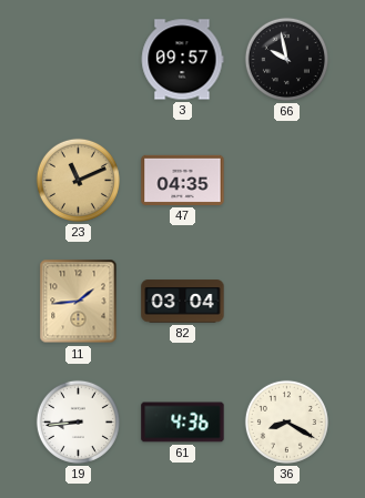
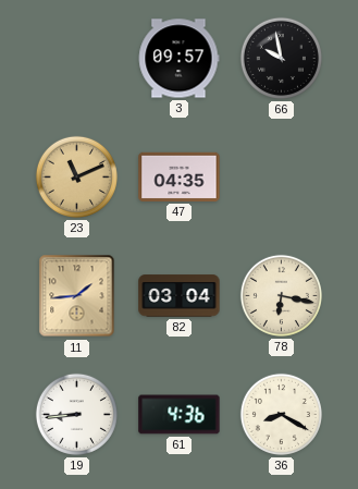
78: none -> 6:17
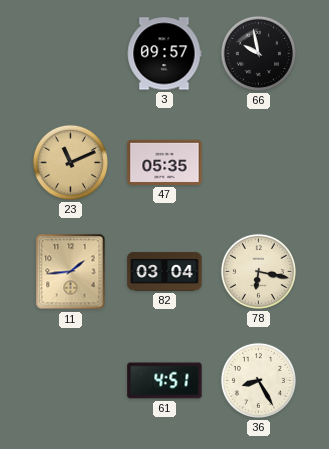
47: 04:35 -> 05:35
19: 8:44 -> none
61: 4:36 -> 4:51
36: 8:20 -> 8:25
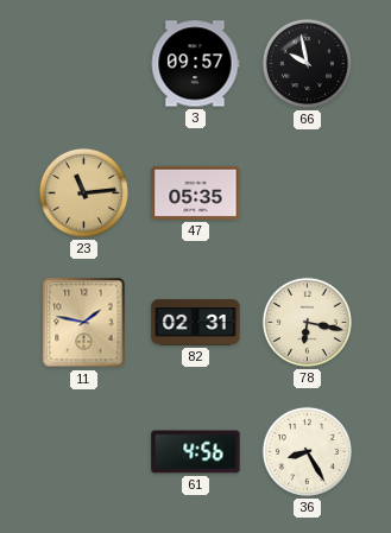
23: 11:11 -> 11:14
11: 1:44 -> 1:47
82: 03:04 -> 02:31
61: 4:51 -> 4:56
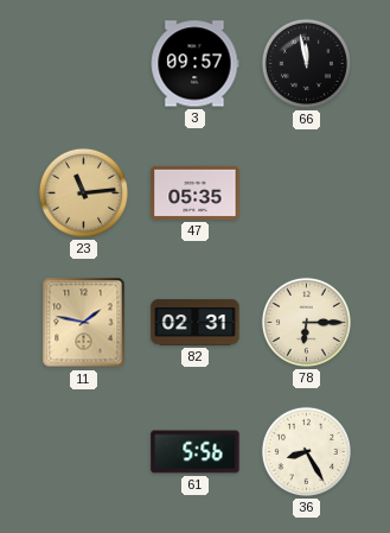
66: 9:58 -> 11:58
78: 6:17 -> 6:15
61: 4:56 -> 5:56
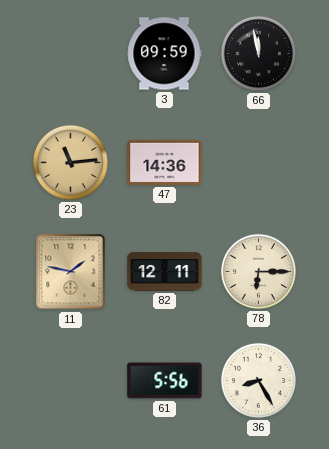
3: 09:57 -> 09:59
47: 05:35 -> 14:36
82: 02:31 -> 12:11
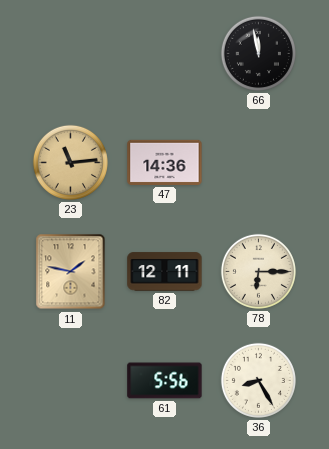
3: 09:59 -> none
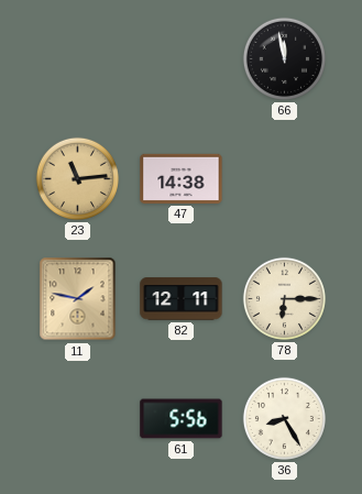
47: 14:36 -> 14:38
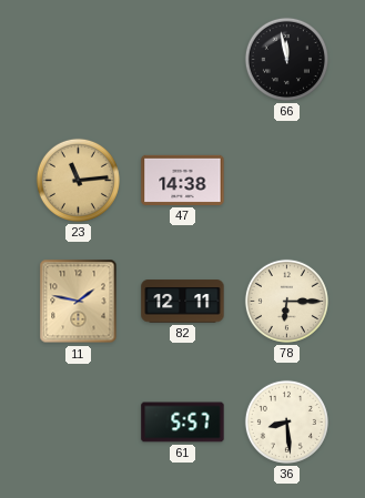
61: 5:56 -> 5:57
36: 8:25 -> 8:29
